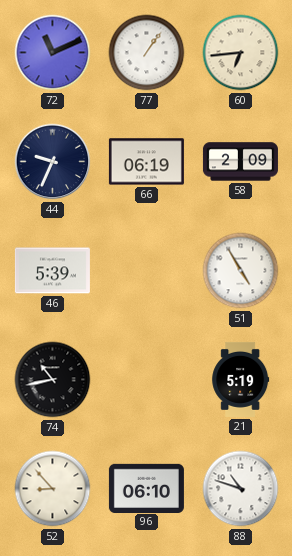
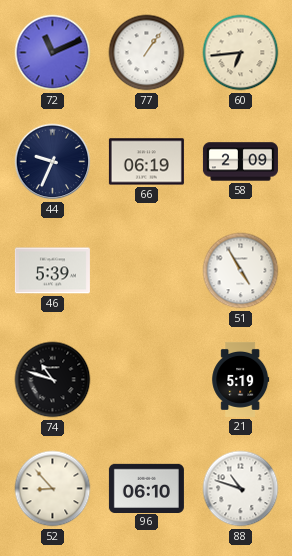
74: 10:43 -> 10:48
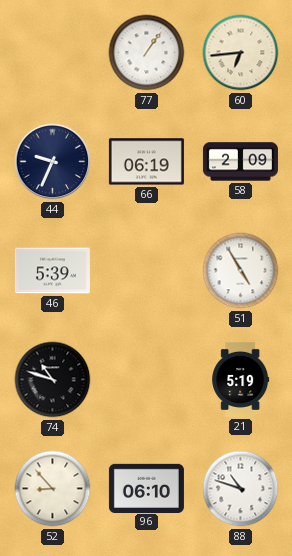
72: 11:11 -> none
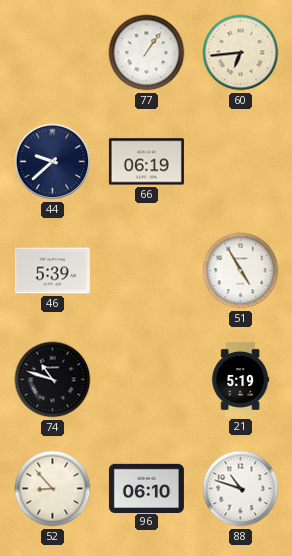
44: 9:34 -> 9:38
58: 2:09 -> none
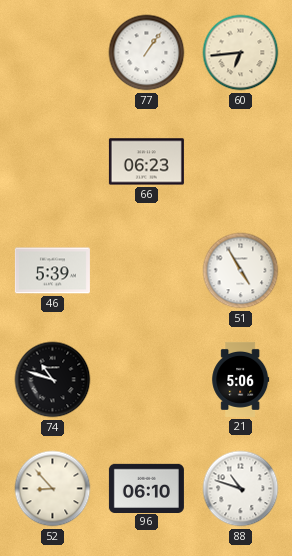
44: 9:38 -> none
66: 06:19 -> 06:23
21: 5:19 -> 5:06
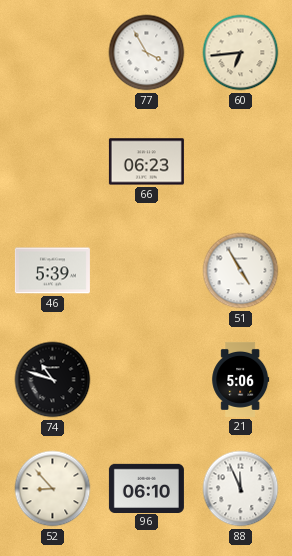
77: 1:06 -> 3:55
88: 10:48 -> 11:56
